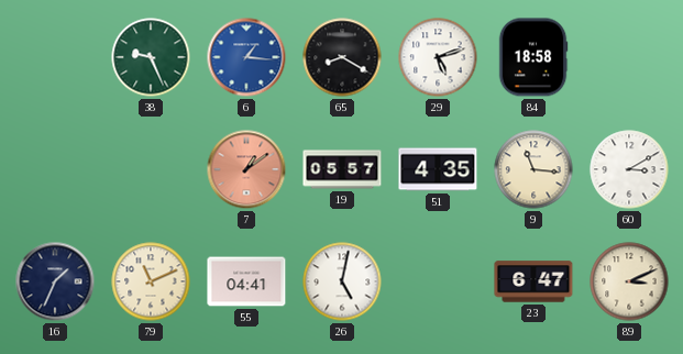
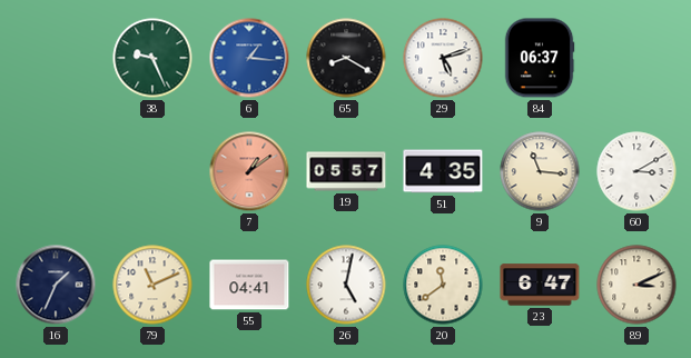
84: 18:58 -> 06:37
20: none -> 11:39
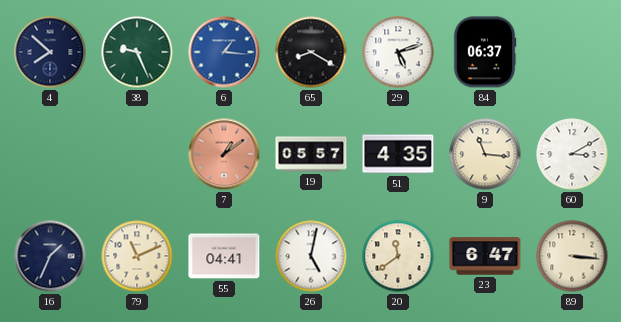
4: none -> 7:52
89: 3:11 -> 3:16
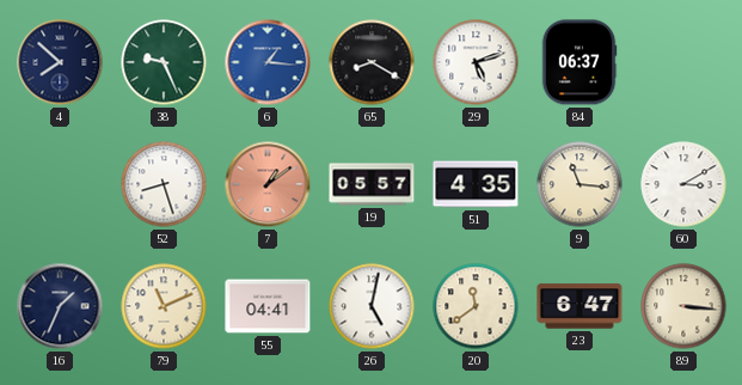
52: none -> 8:27
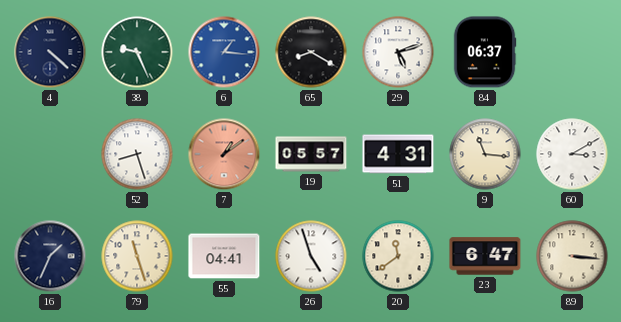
4: 7:52 -> 4:22
51: 4:35 -> 4:31
79: 11:11 -> 11:27
26: 5:02 -> 4:57
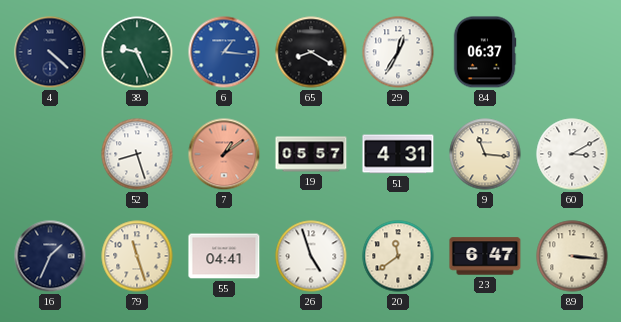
29: 5:12 -> 12:35
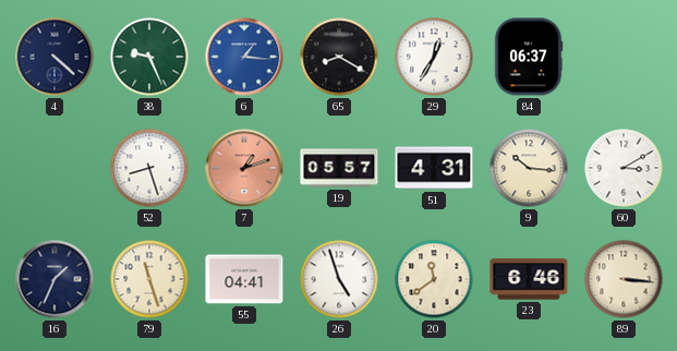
7: 1:09 -> 1:12
9: 11:16 -> 10:16
23: 6:47 -> 6:46
